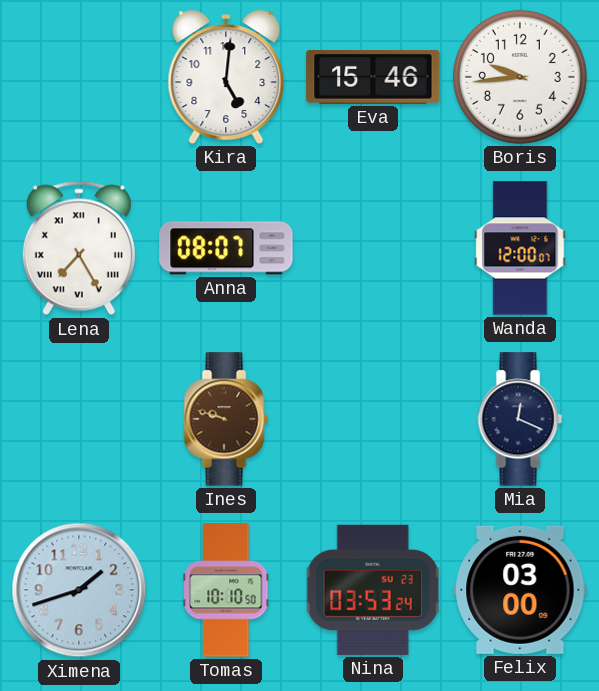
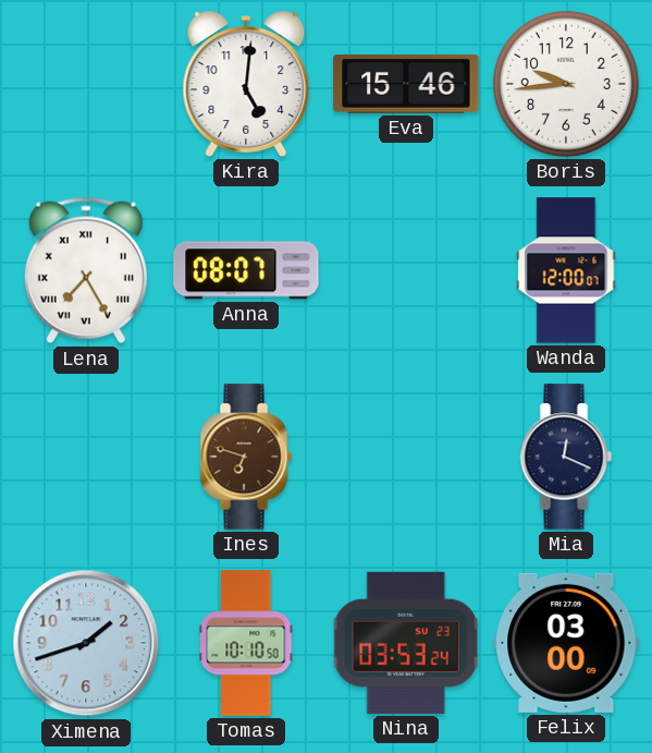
Ines: 9:48 -> 6:48
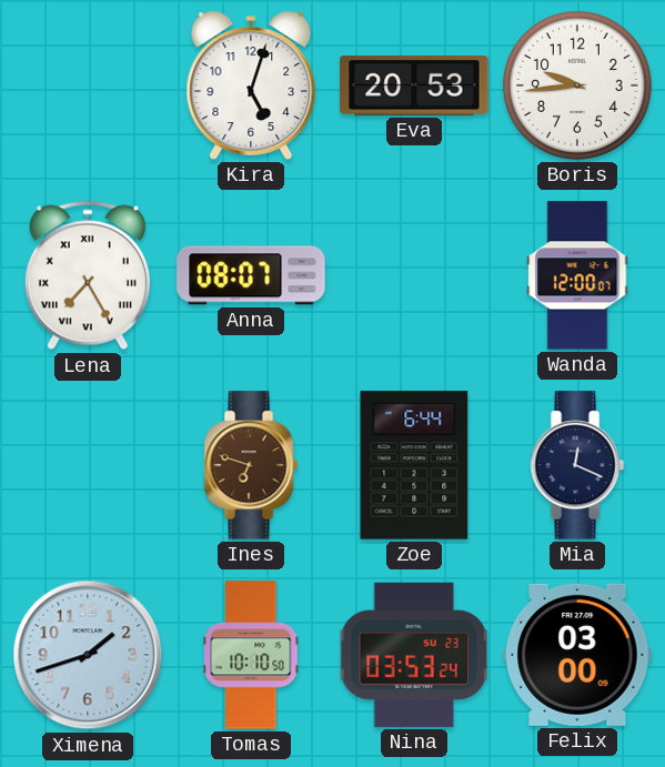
Kira: 5:01 -> 5:03
Eva: 15:46 -> 20:53
Zoe: none -> 6:44
